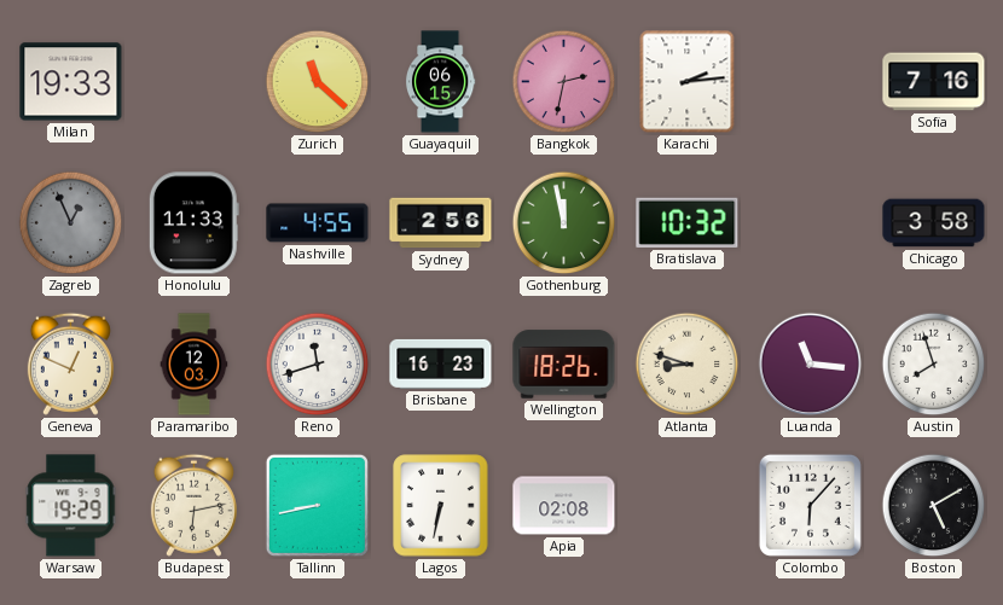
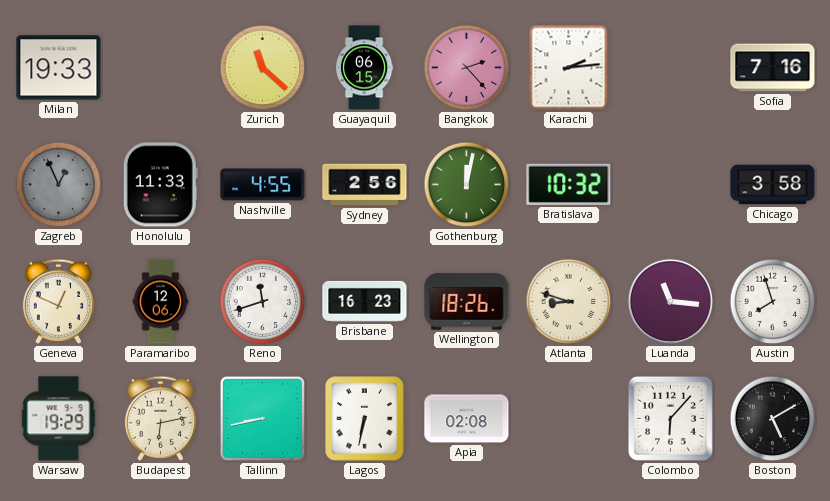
Bangkok: 2:32 -> 2:23
Gothenburg: 11:58 -> 12:02
Paramaribo: 12:03 -> 12:06
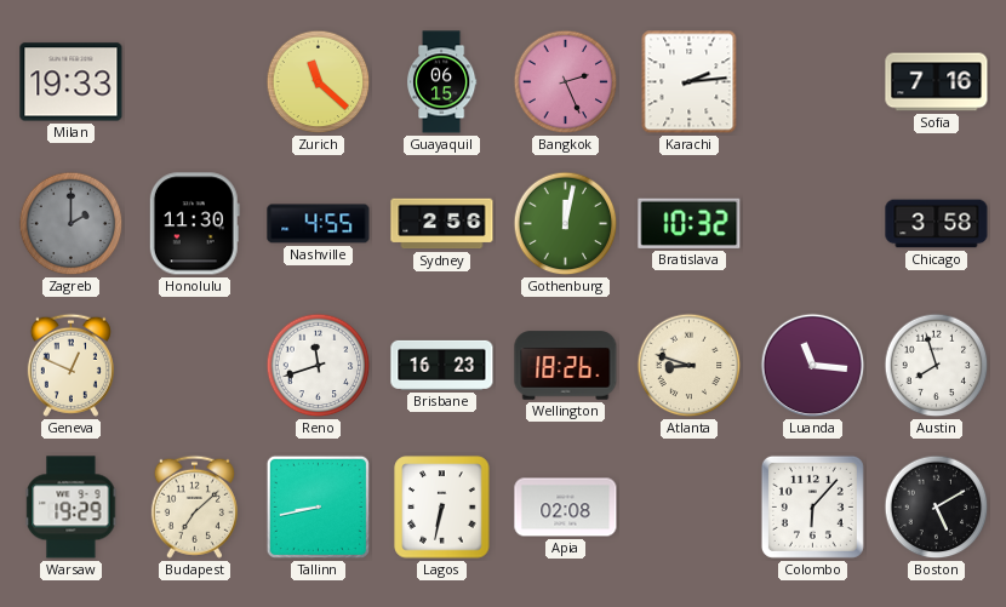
Bangkok: 2:23 -> 2:26
Zagreb: 12:56 -> 2:00
Honolulu: 11:33 -> 11:30
Paramaribo: 12:06 -> none
Budapest: 6:13 -> 7:08
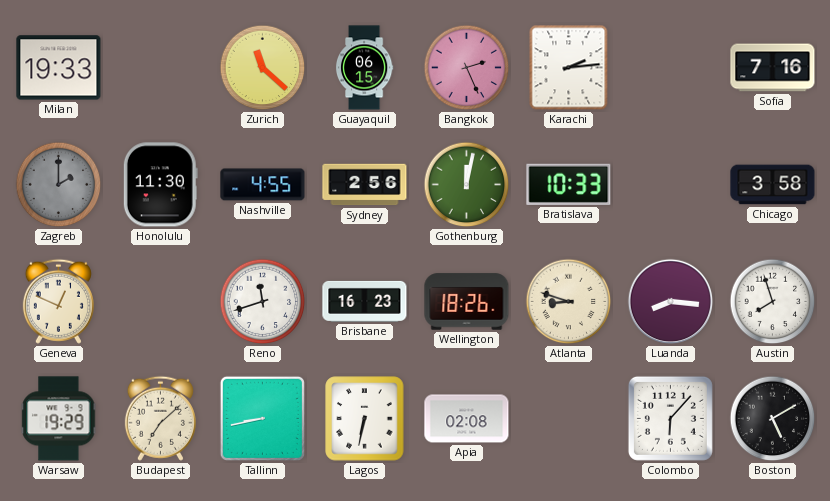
Bratislava: 10:32 -> 10:33
Luanda: 11:16 -> 8:16
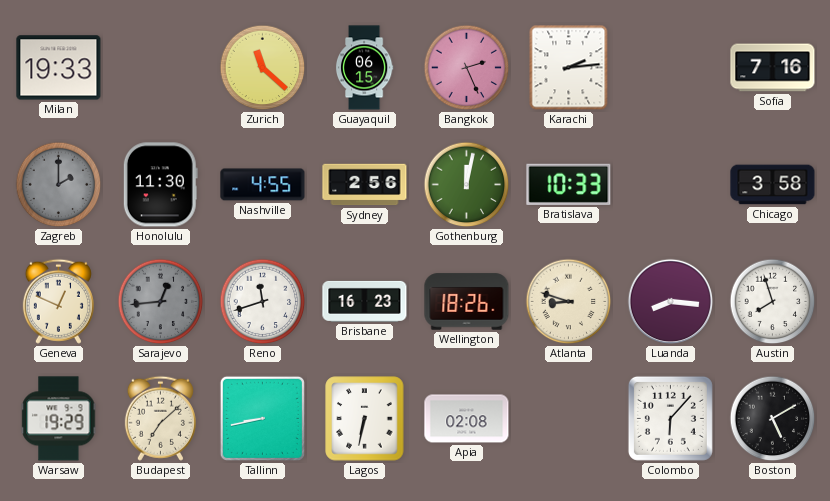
Sarajevo: none -> 12:44
